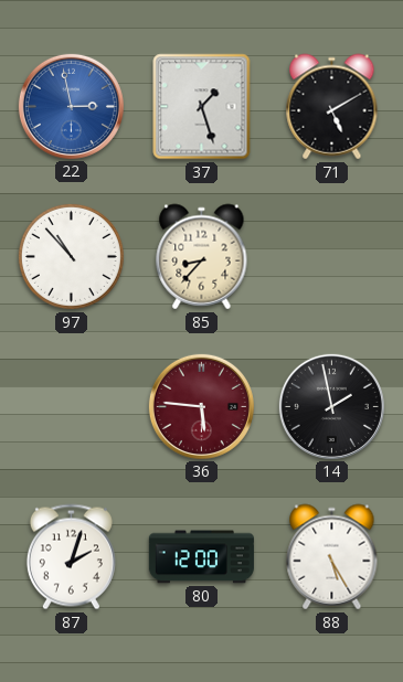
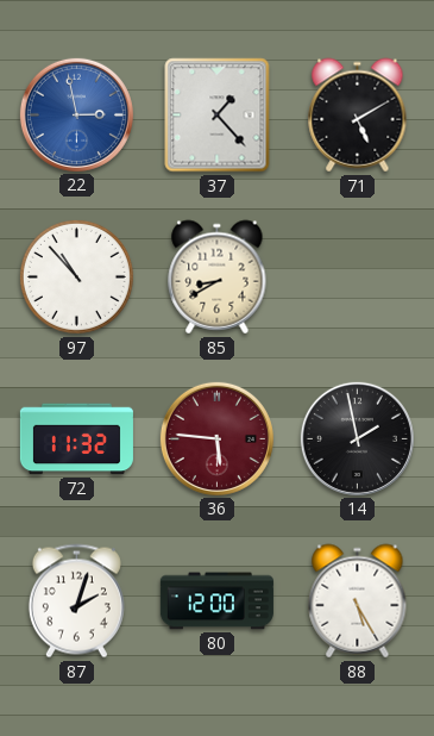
37: 1:27 -> 1:23
85: 8:37 -> 8:40
72: none -> 11:32
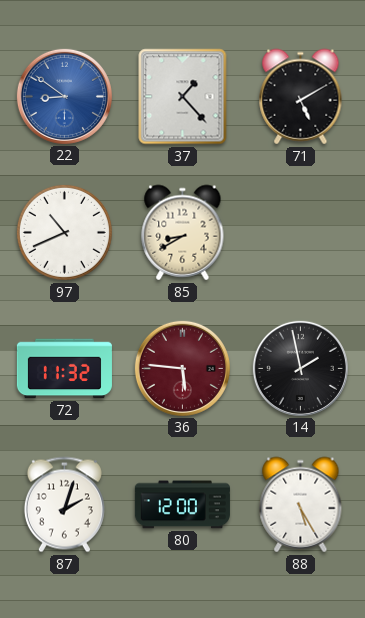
22: 2:58 -> 8:51
97: 10:53 -> 10:41
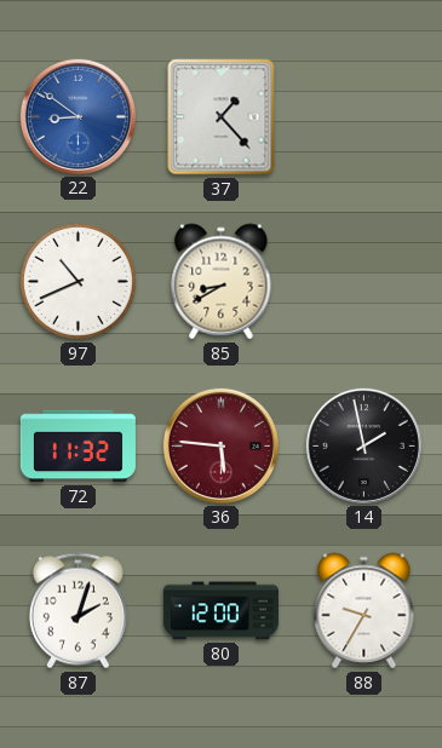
71: 5:10 -> none
88: 5:25 -> 9:35
